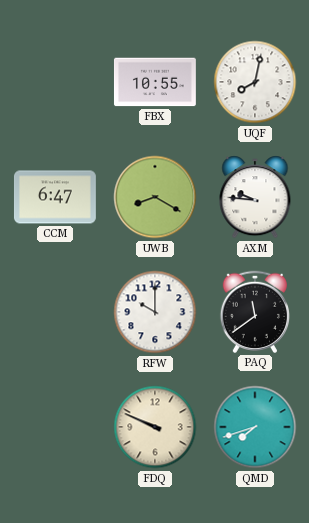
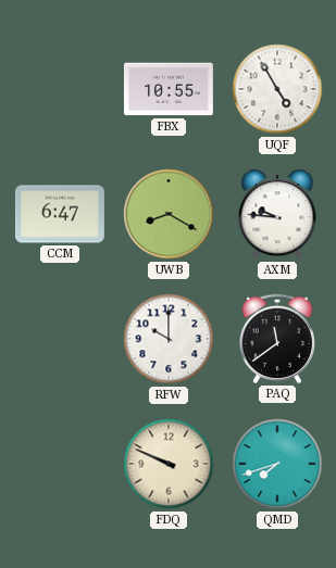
UQF: 8:02 -> 4:55
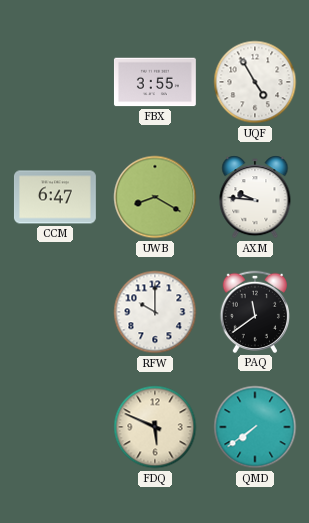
FBX: 10:55 -> 3:55
FDQ: 9:49 -> 5:49
QMD: 7:42 -> 7:39
